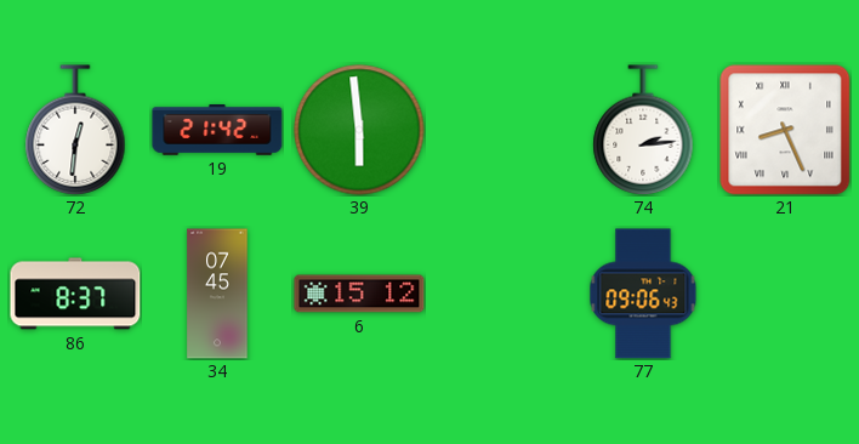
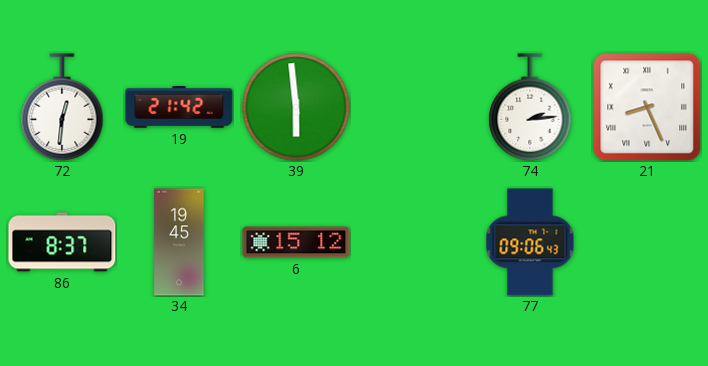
34: 07:45 -> 19:45
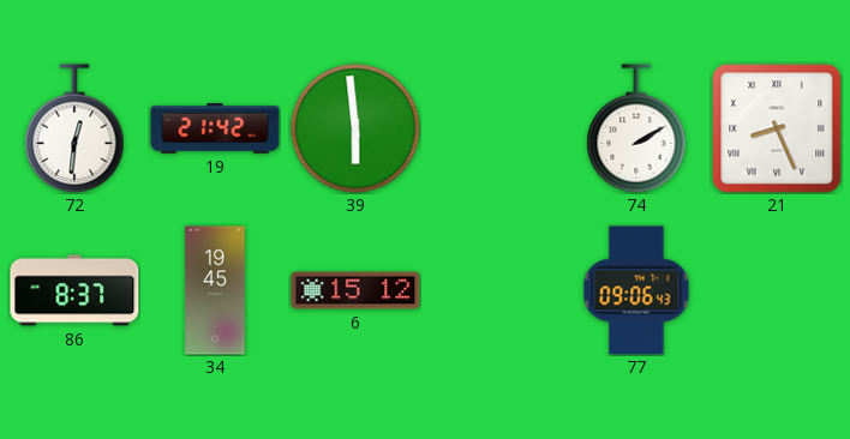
74: 2:14 -> 2:10
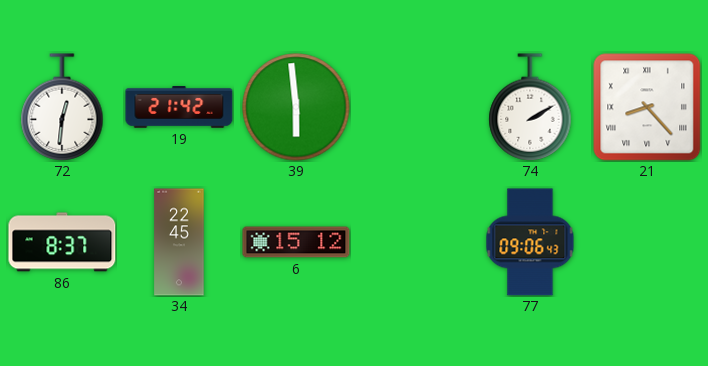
21: 8:26 -> 8:23
34: 19:45 -> 22:45
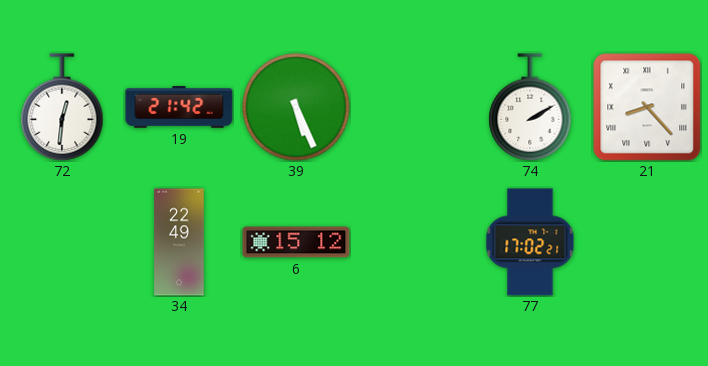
39: 5:59 -> 5:26
86: 8:37 -> none
34: 22:45 -> 22:49
77: 09:06 -> 17:02
